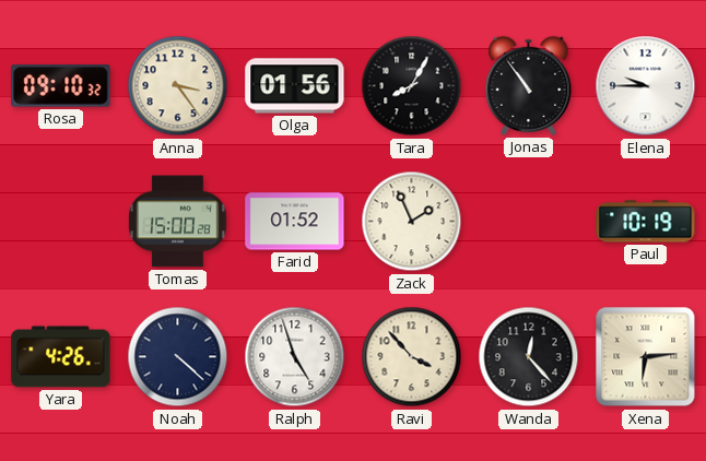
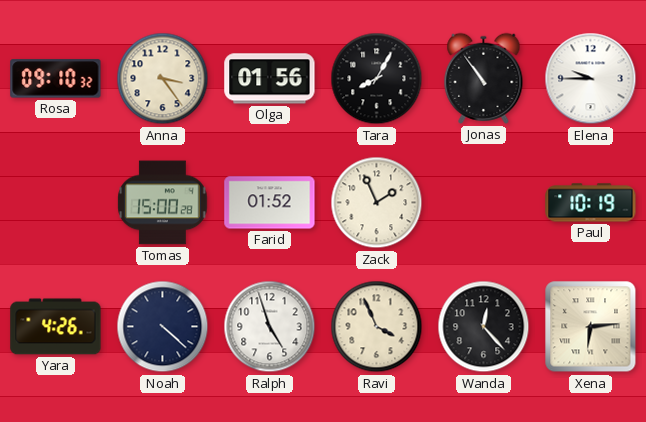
Ravi: 3:53 -> 3:56
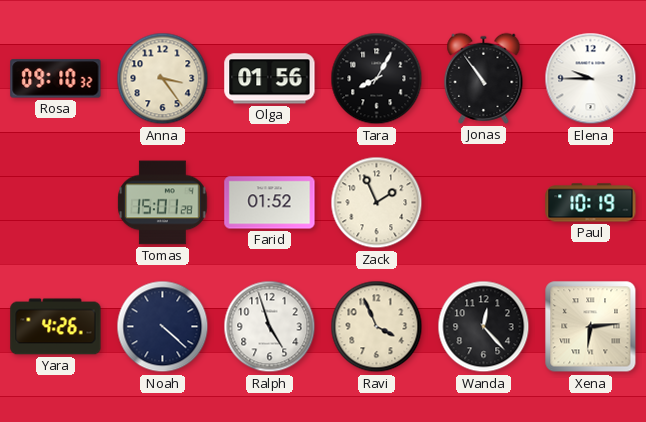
Tomas: 15:00 -> 15:01
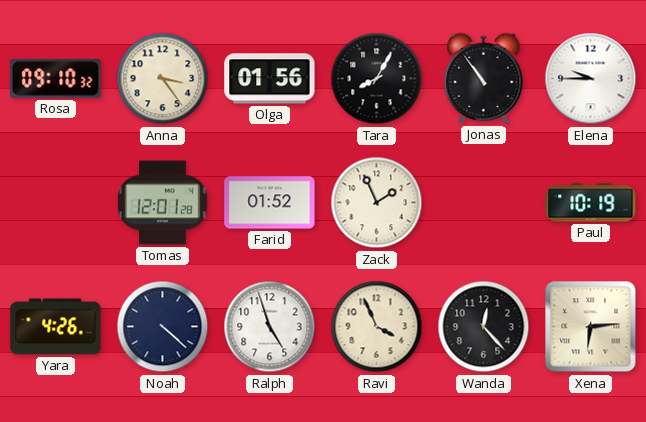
Tomas: 15:01 -> 12:01
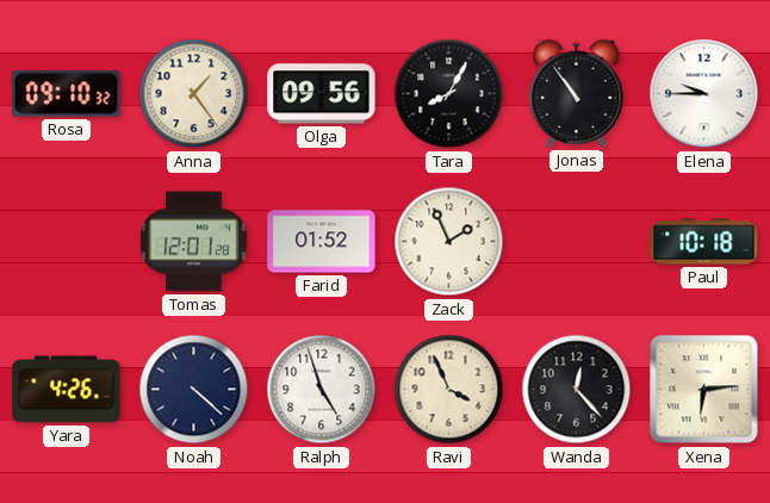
Anna: 3:24 -> 1:24
Olga: 01:56 -> 09:56
Paul: 10:19 -> 10:18
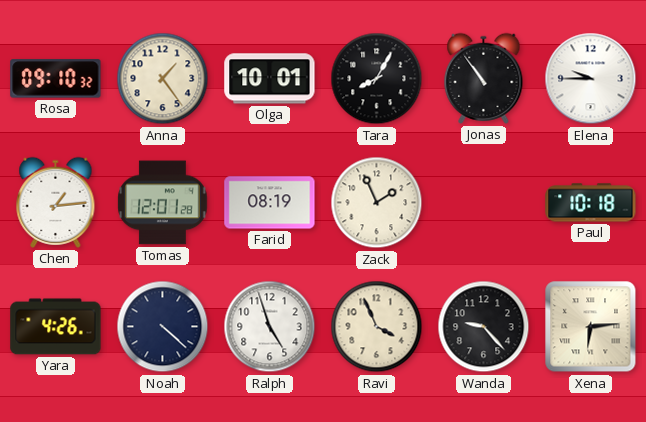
Olga: 09:56 -> 10:01
Chen: none -> 1:14
Farid: 01:52 -> 08:19
Wanda: 12:23 -> 9:23
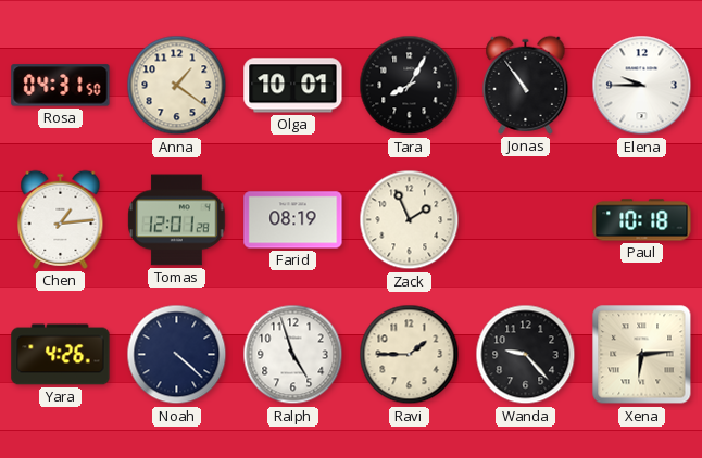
Rosa: 09:10 -> 04:31
Anna: 1:24 -> 1:21
Ravi: 3:56 -> 1:45
